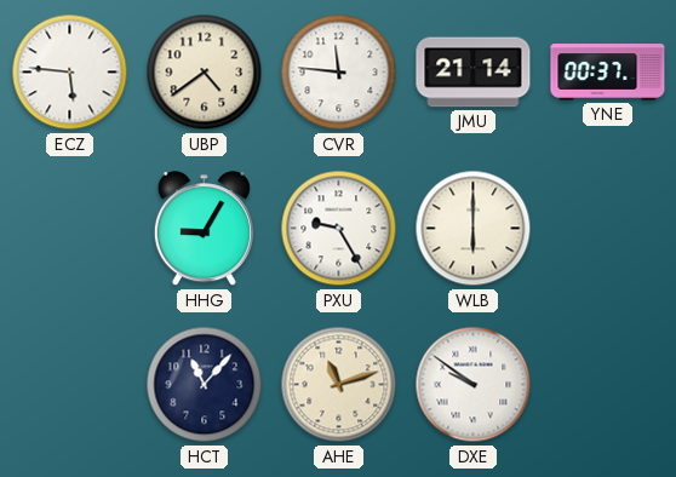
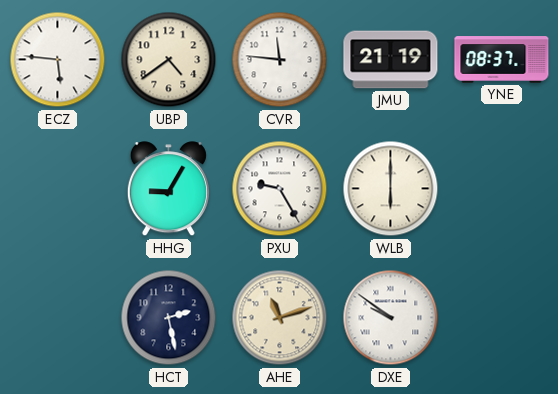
JMU: 21:14 -> 21:19
YNE: 00:37 -> 08:37
HCT: 11:07 -> 2:28
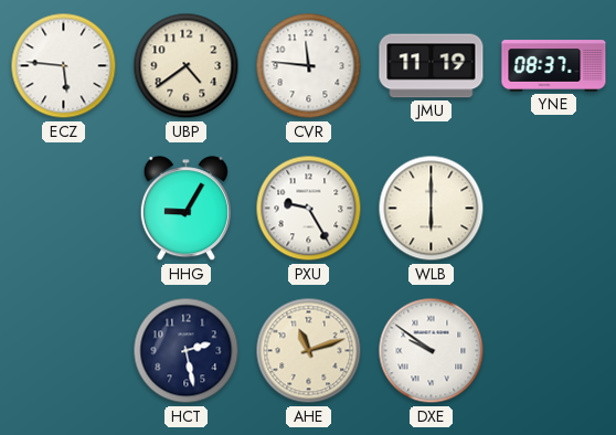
JMU: 21:19 -> 11:19
